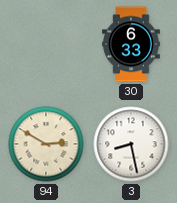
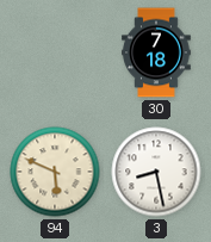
30: 6:33 -> 7:18
94: 2:50 -> 5:49
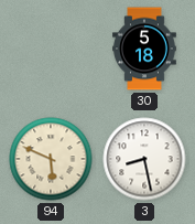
30: 7:18 -> 5:18
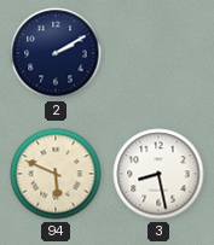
2: none -> 2:10
30: 5:18 -> none
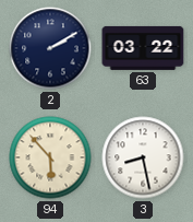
63: none -> 03:22
94: 5:49 -> 5:53
